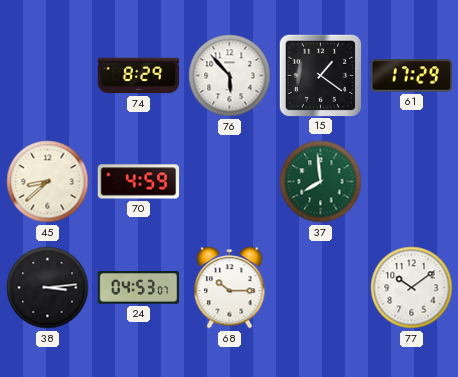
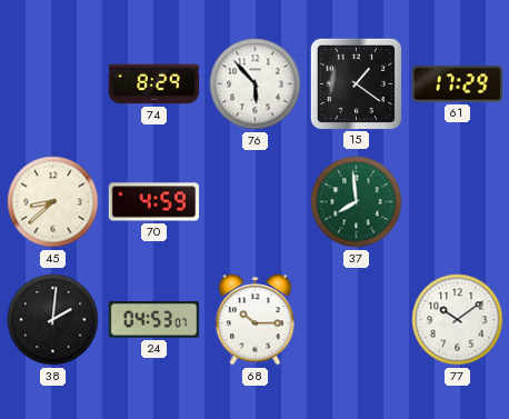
38: 3:14 -> 2:01
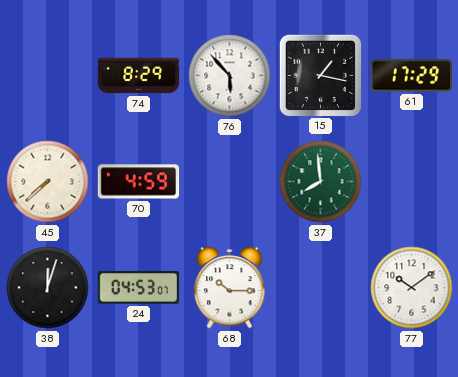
15: 1:21 -> 1:17
45: 8:38 -> 7:38
38: 2:01 -> 12:03
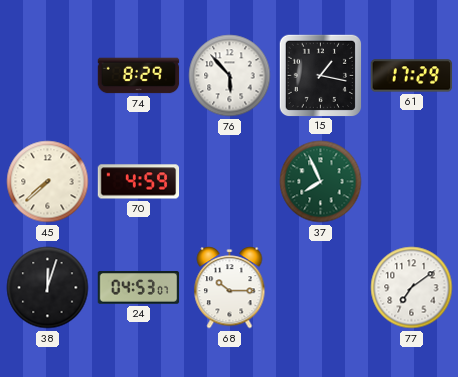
37: 7:59 -> 7:56
77: 10:09 -> 7:09
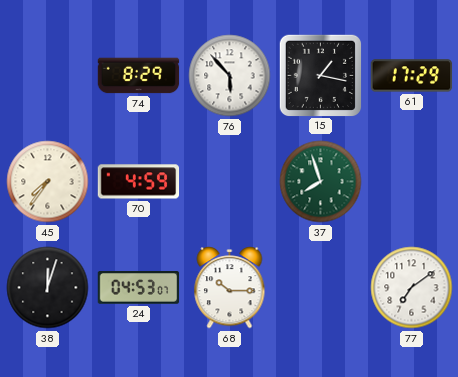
45: 7:38 -> 7:36
37: 7:56 -> 7:57
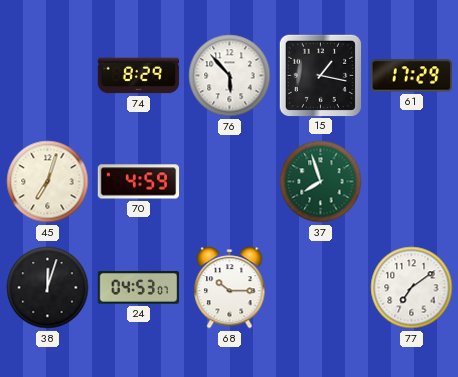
45: 7:36 -> 7:03
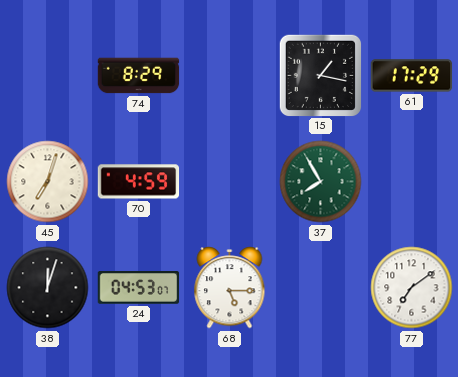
76: 5:53 -> none
37: 7:57 -> 7:55
68: 10:15 -> 5:15
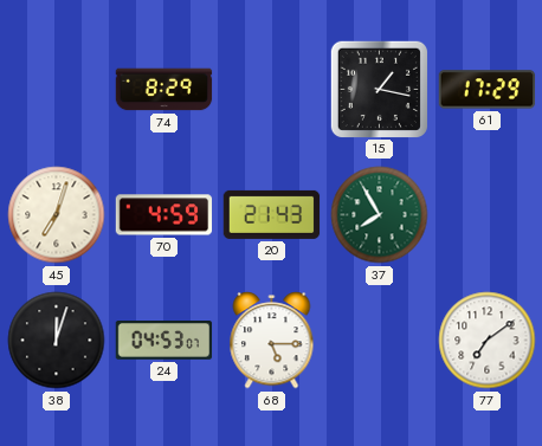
20: none -> 21:43
